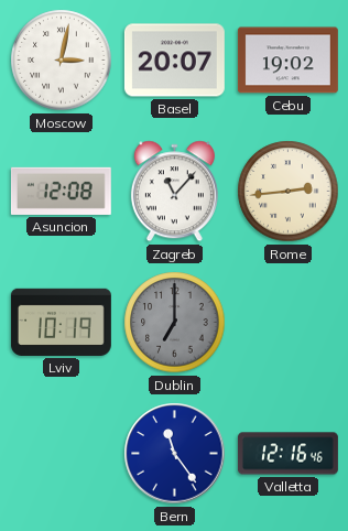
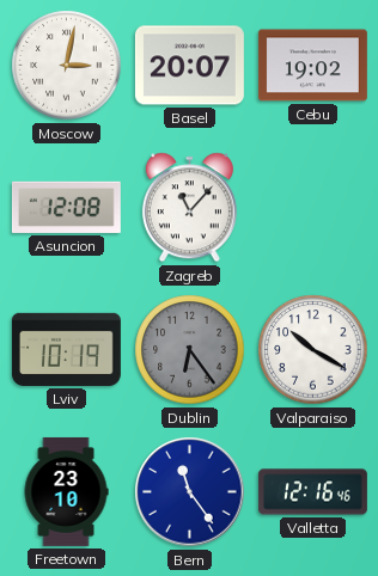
Rome: 2:44 -> none
Dublin: 7:00 -> 6:24
Valparaiso: none -> 10:20
Freetown: none -> 23:10
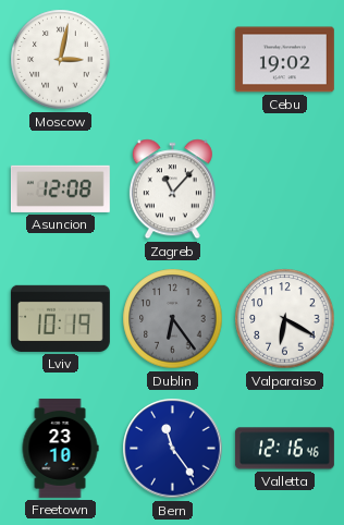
Basel: 20:07 -> none
Valparaiso: 10:20 -> 6:20
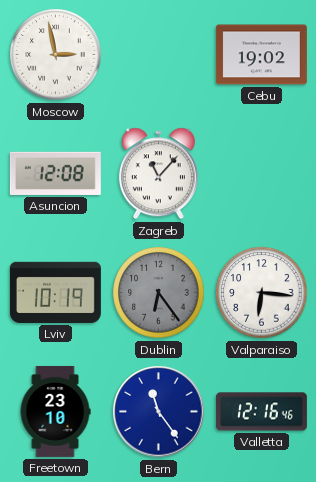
Moscow: 3:02 -> 2:58
Valparaiso: 6:20 -> 6:16
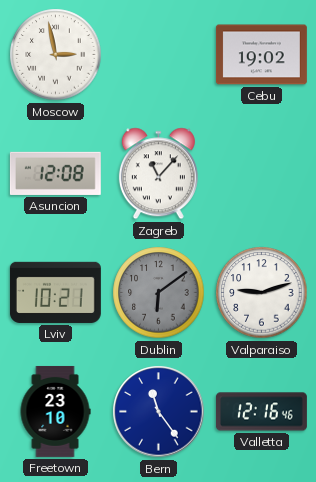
Lviv: 10:19 -> 10:21
Dublin: 6:24 -> 6:09
Valparaiso: 6:16 -> 9:12
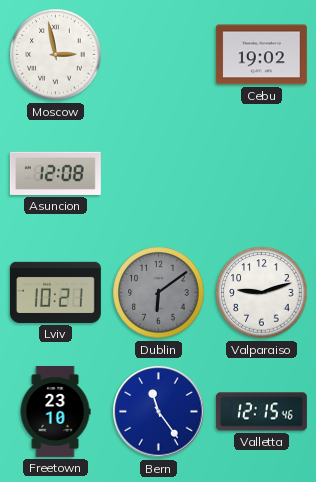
Zagreb: 11:07 -> none
Valletta: 12:16 -> 12:15
